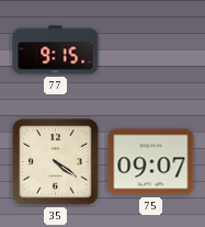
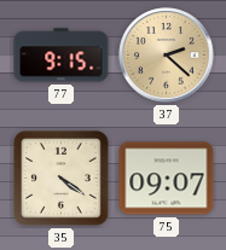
37: none -> 2:22
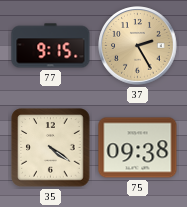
37: 2:22 -> 2:25
75: 09:07 -> 09:38
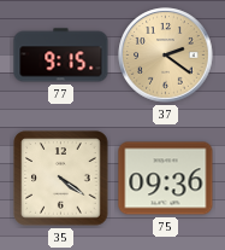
37: 2:25 -> 2:21
75: 09:38 -> 09:36
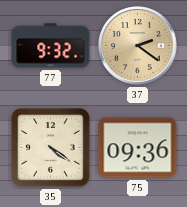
77: 9:15 -> 9:32
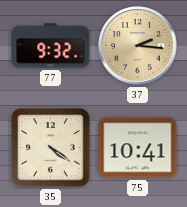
37: 2:21 -> 2:16
75: 09:36 -> 10:41
